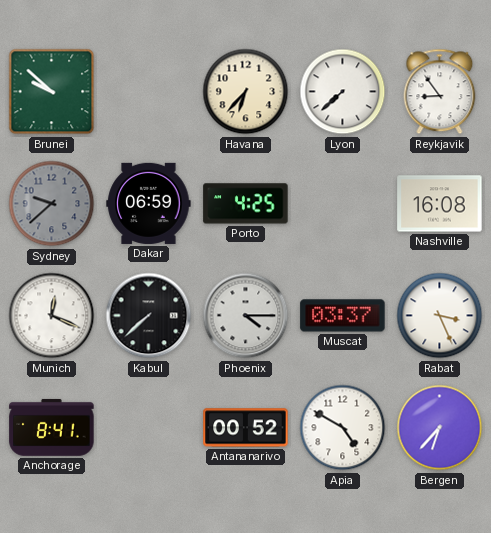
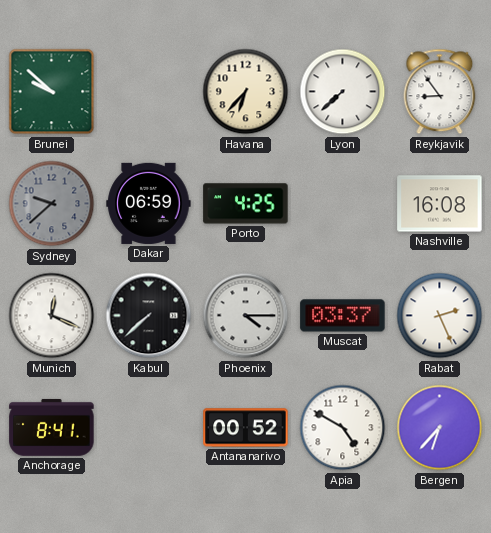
Rabat: 3:26 -> 2:26
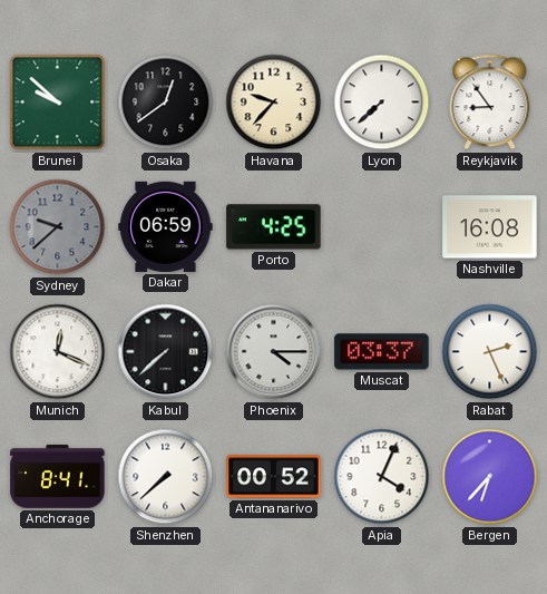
Osaka: none -> 12:39
Havana: 6:37 -> 9:37
Shenzhen: none -> 7:38
Apia: 4:50 -> 4:04
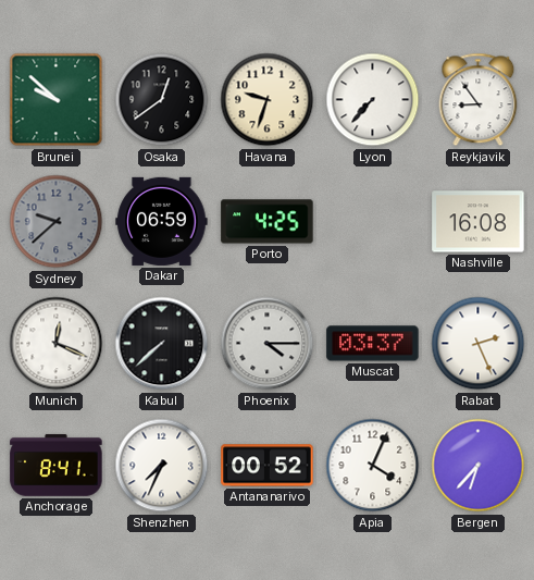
Havana: 9:37 -> 9:33
Lyon: 7:38 -> 7:37
Shenzhen: 7:38 -> 7:34
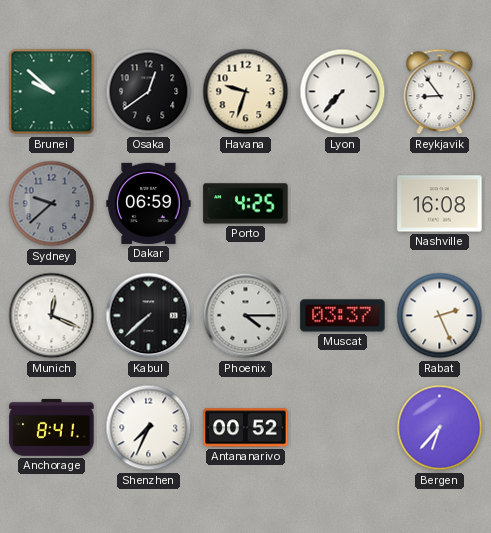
Apia: 4:04 -> none
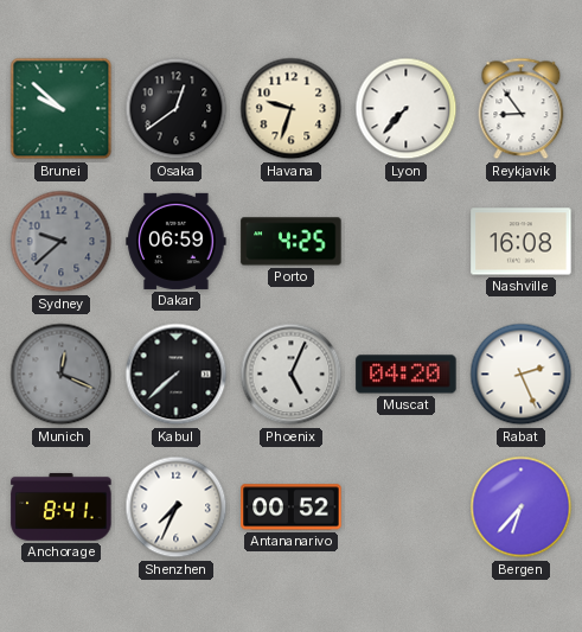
Munich dial: white -> grey
Phoenix: 4:15 -> 5:04
Muscat: 03:37 -> 04:20
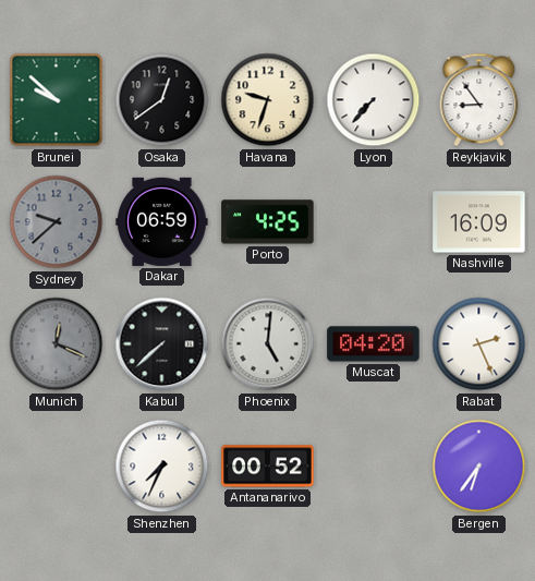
Nashville: 16:08 -> 16:09
Phoenix: 5:04 -> 5:01
Anchorage: 8:41 -> none
Bergen: 6:37 -> 6:36
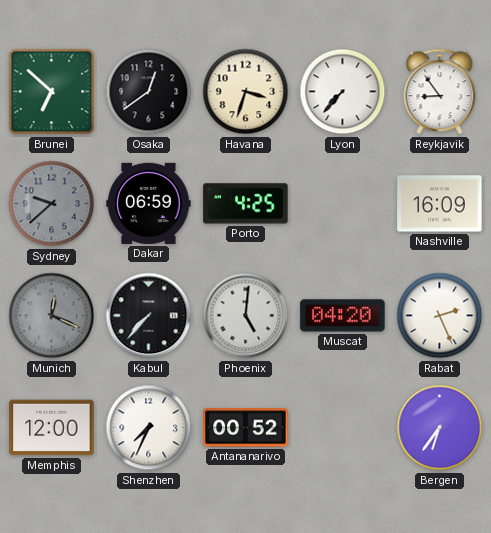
Brunei: 9:52 -> 6:52
Havana: 9:33 -> 3:33
Kabul: 7:38 -> 7:37
Memphis: none -> 12:00
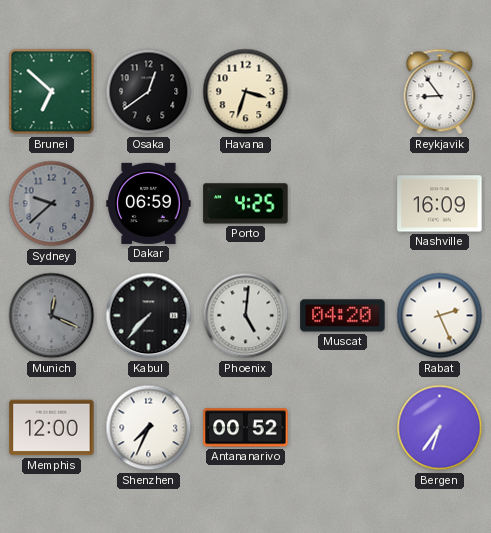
Lyon: 7:37 -> none
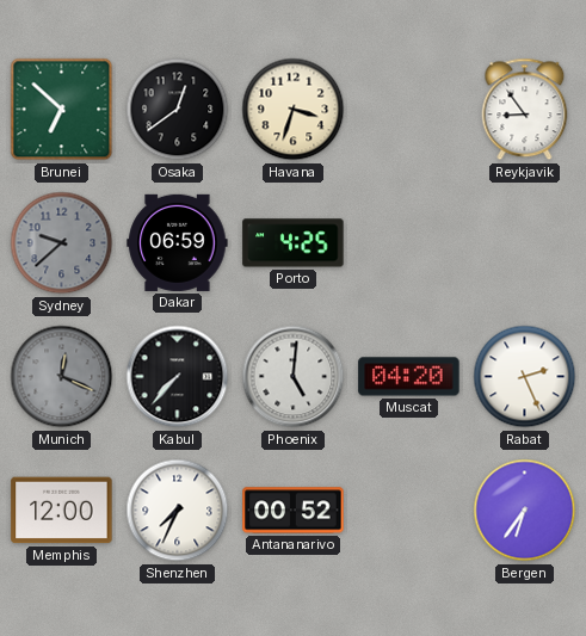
Nashville: 16:09 -> none
